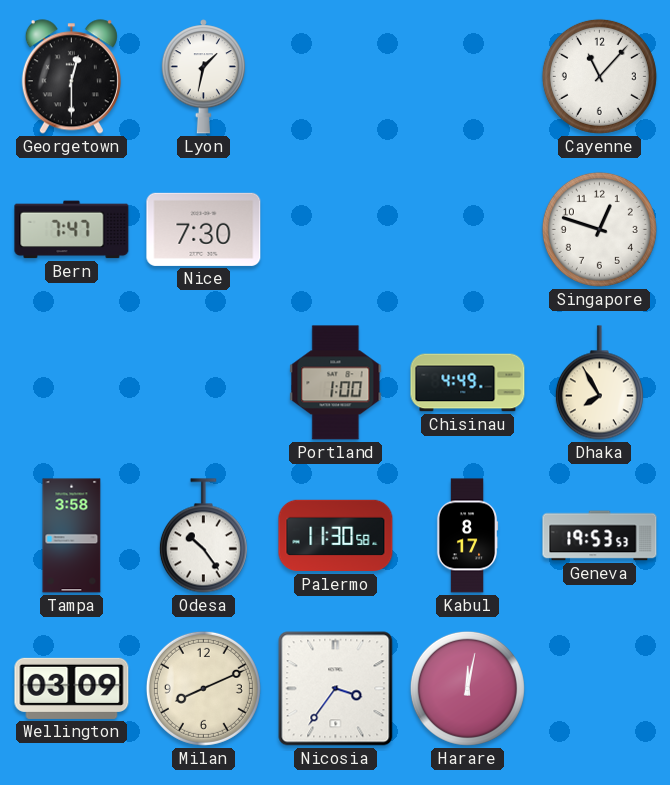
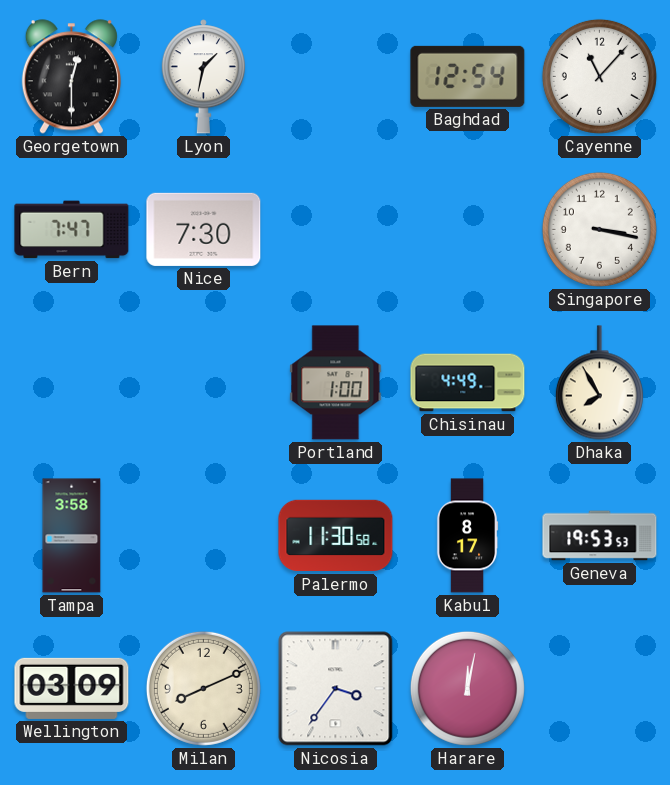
Baghdad: none -> 12:54
Singapore: 12:48 -> 3:17
Odesa: 10:24 -> none
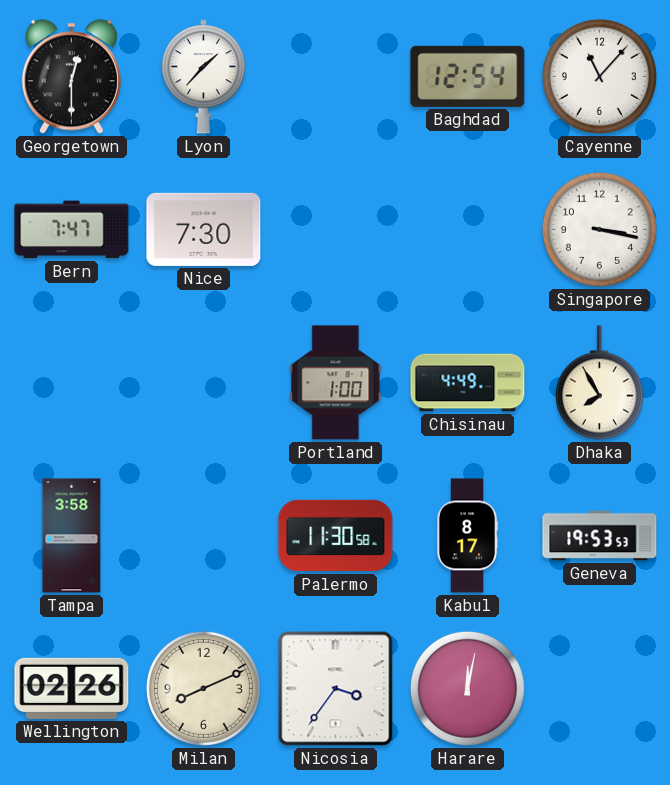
Lyon: 1:32 -> 1:37
Wellington: 03:09 -> 02:26
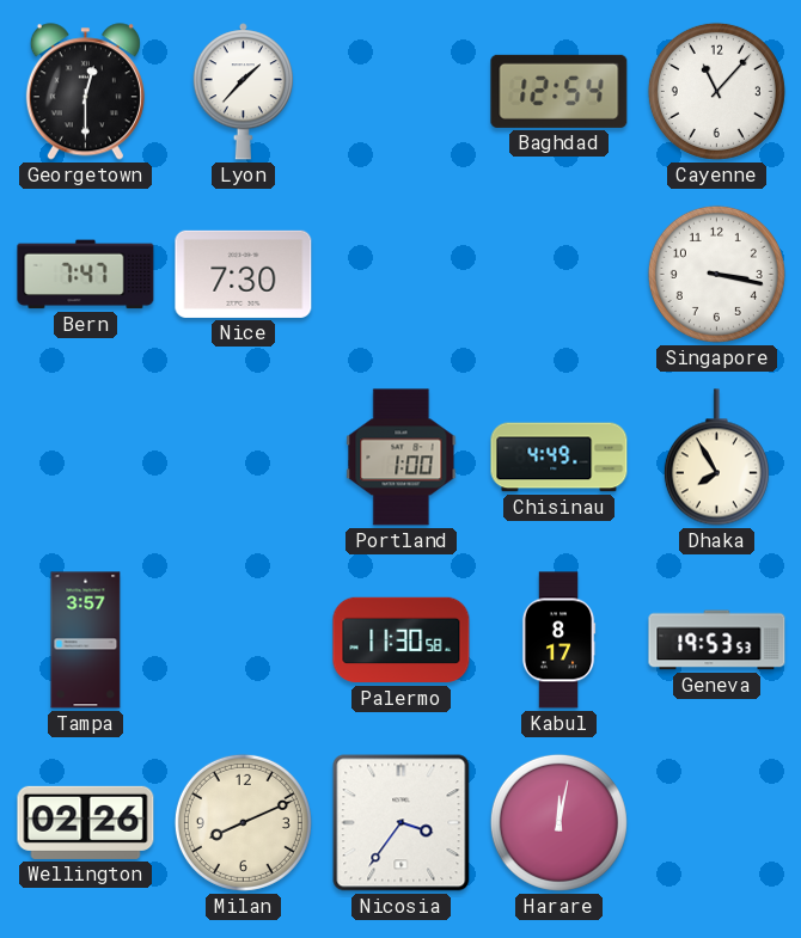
Tampa: 3:58 -> 3:57
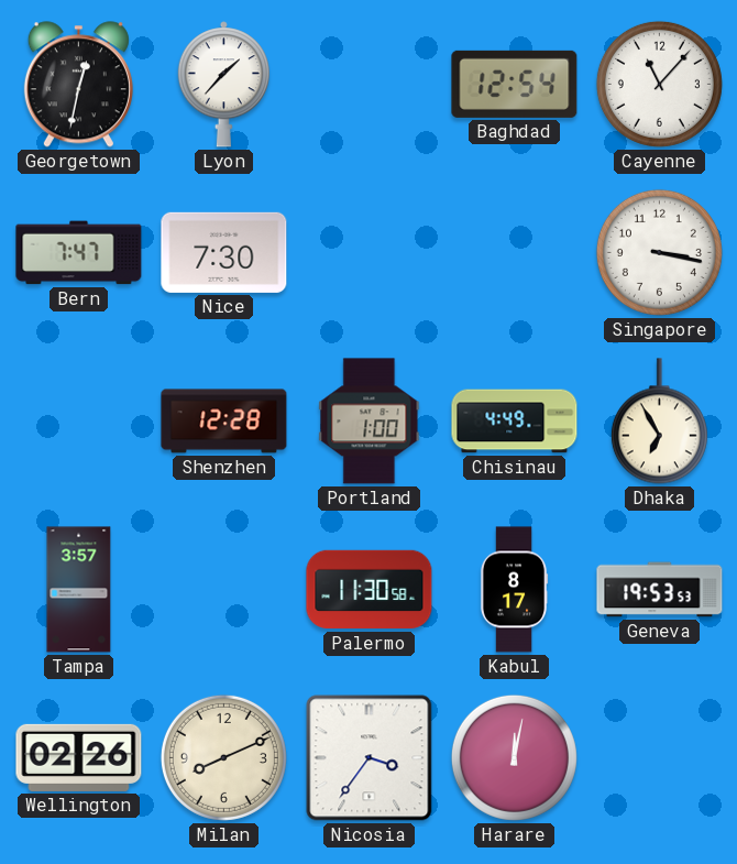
Georgetown: 12:30 -> 12:32
Shenzhen: none -> 12:28
Dhaka: 7:55 -> 6:55
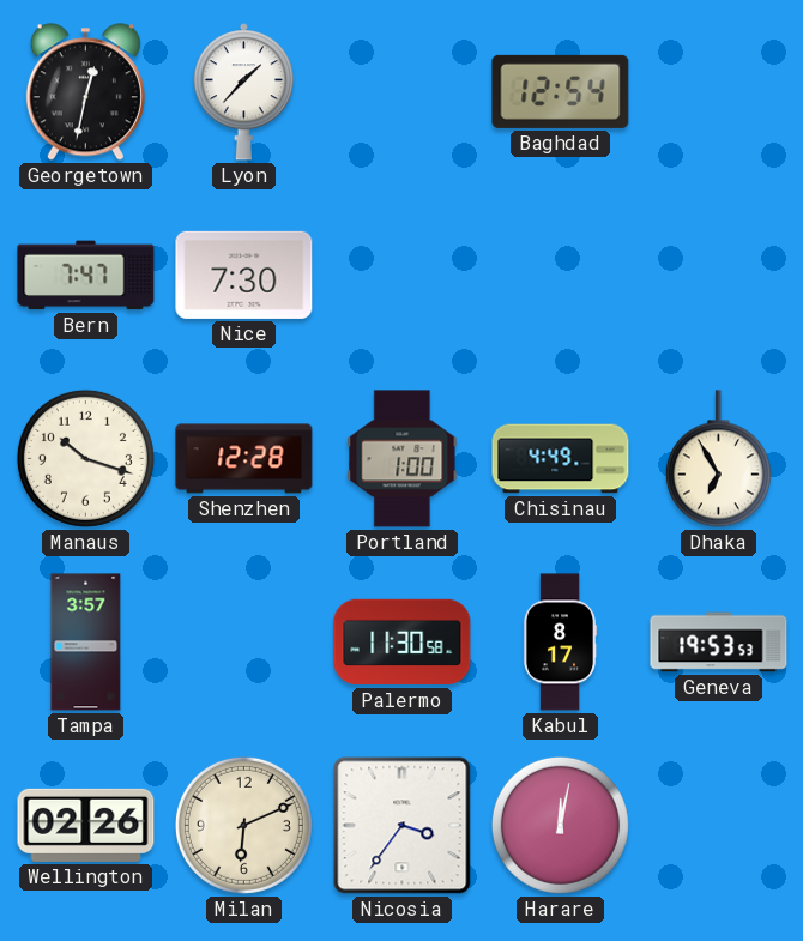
Cayenne: 11:07 -> none
Singapore: 3:17 -> none
Manaus: none -> 10:18
Milan: 8:11 -> 6:11
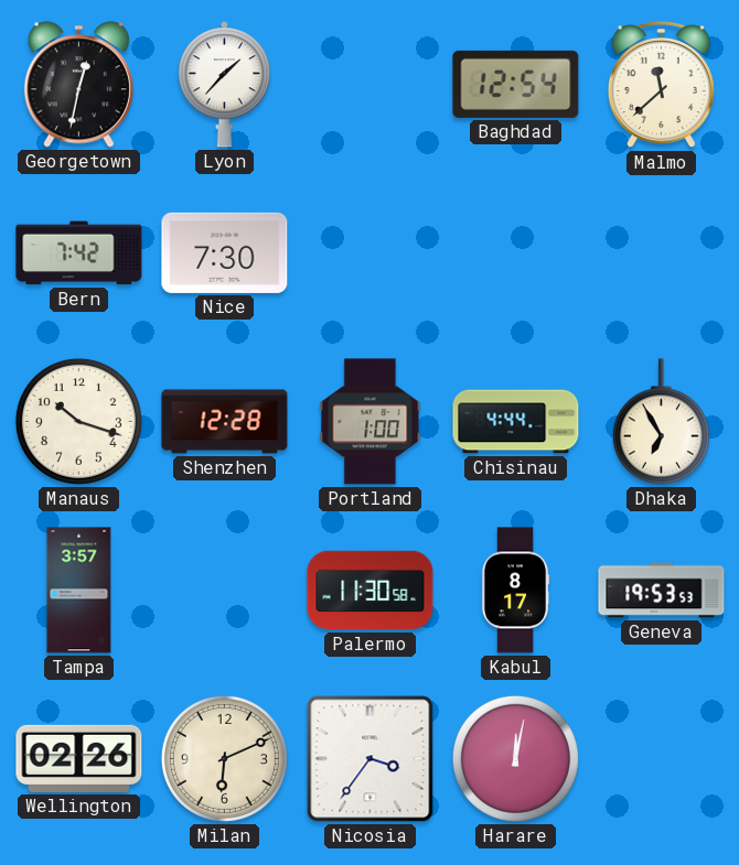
Malmo: none -> 11:38
Bern: 7:47 -> 7:42
Chisinau: 4:49 -> 4:44
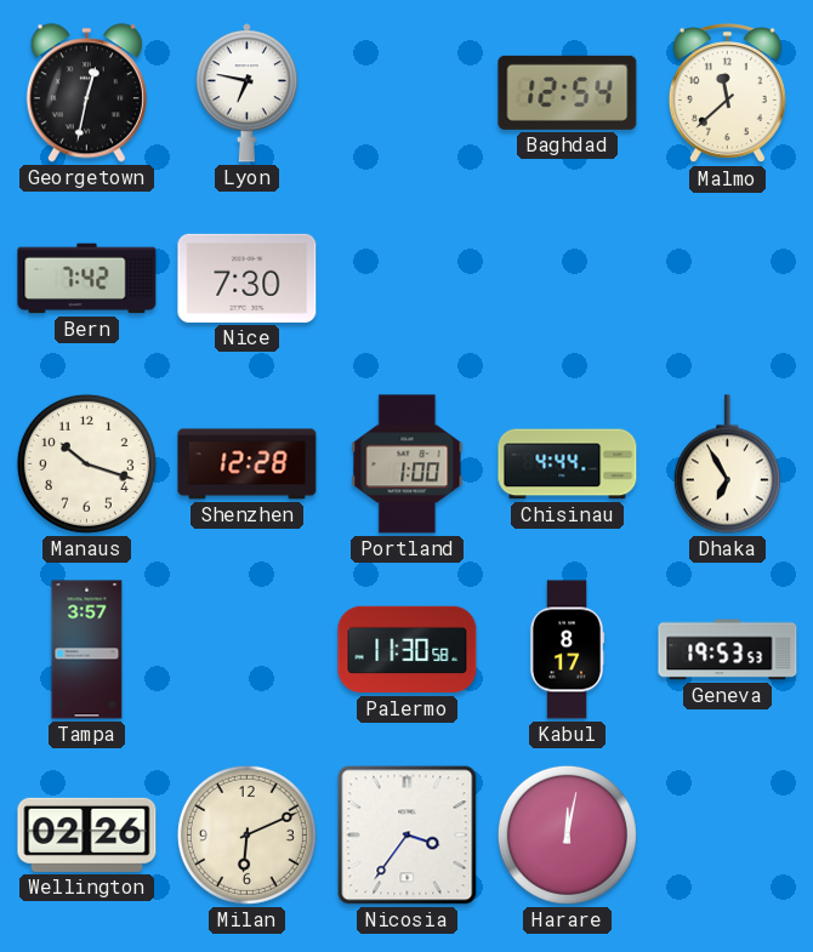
Lyon: 1:37 -> 6:47
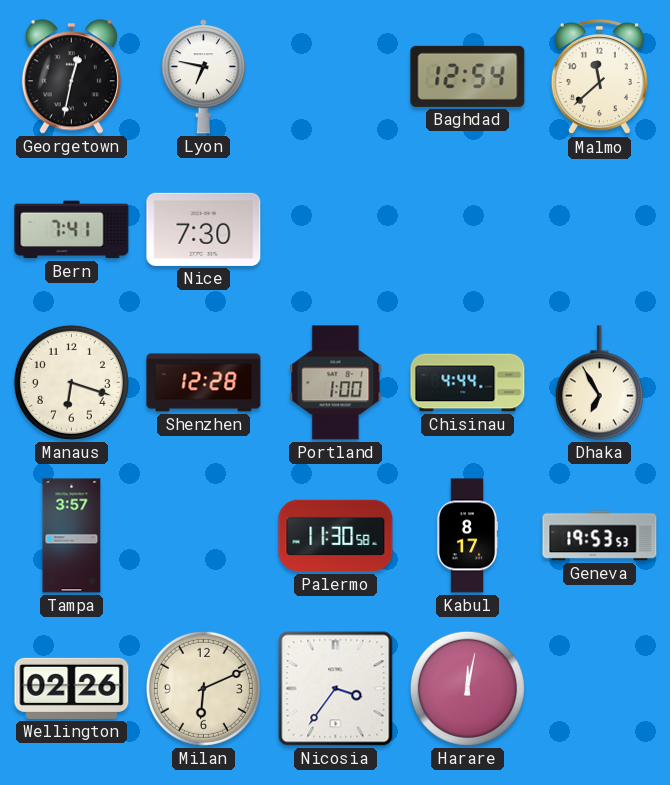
Bern: 7:42 -> 7:41
Manaus: 10:18 -> 6:18
